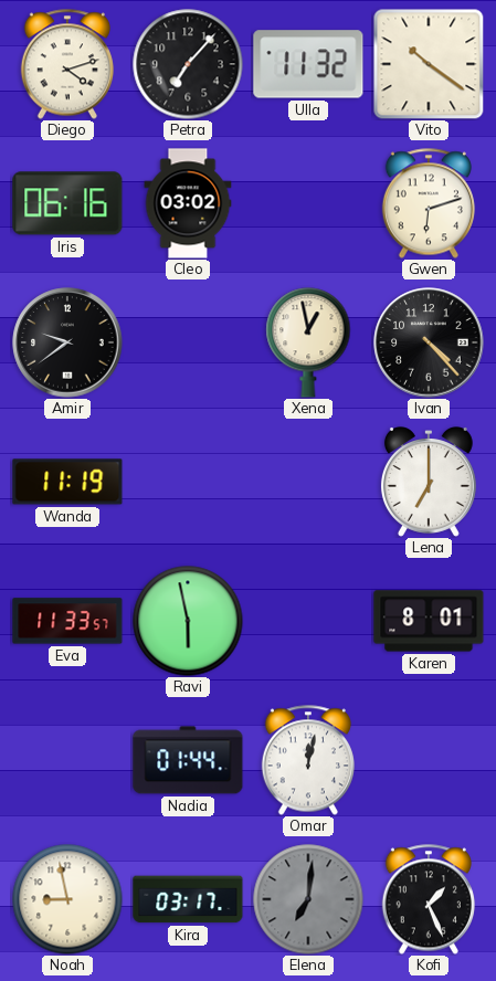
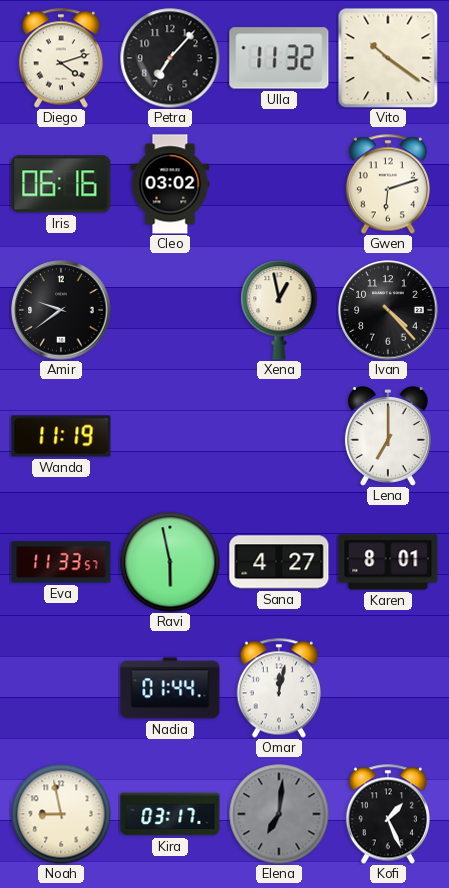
Sana: none -> 4:27
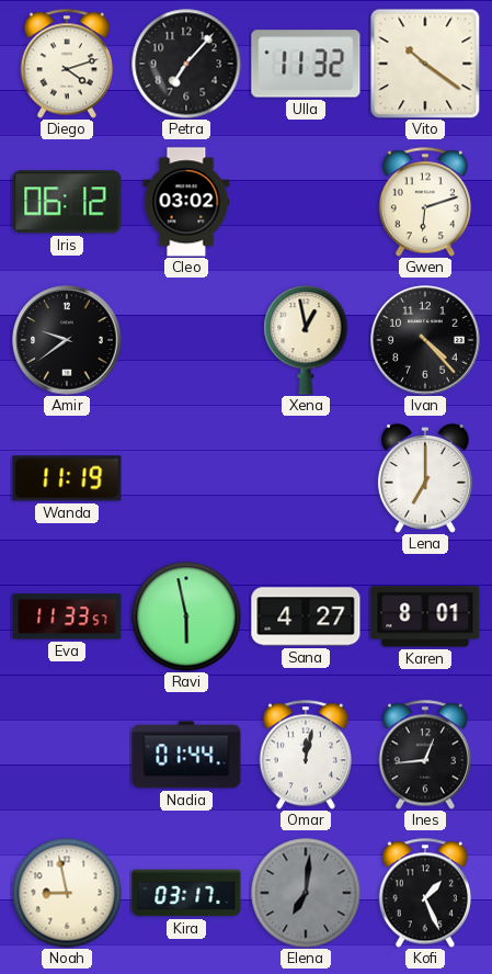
Iris: 06:16 -> 06:12
Ines: none -> 12:44
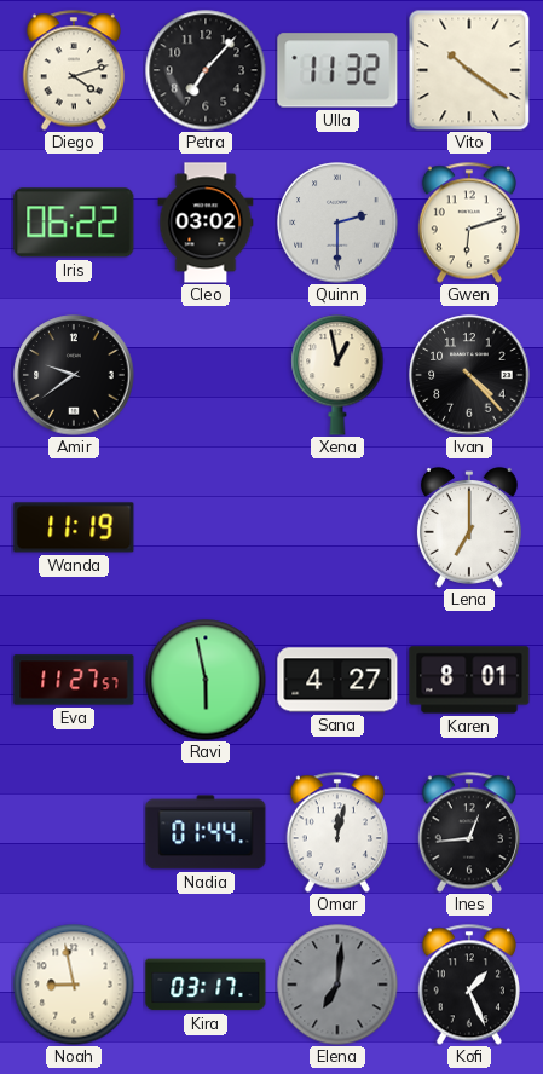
Iris: 06:12 -> 06:22
Quinn: none -> 2:30
Eva: 11:33 -> 11:27
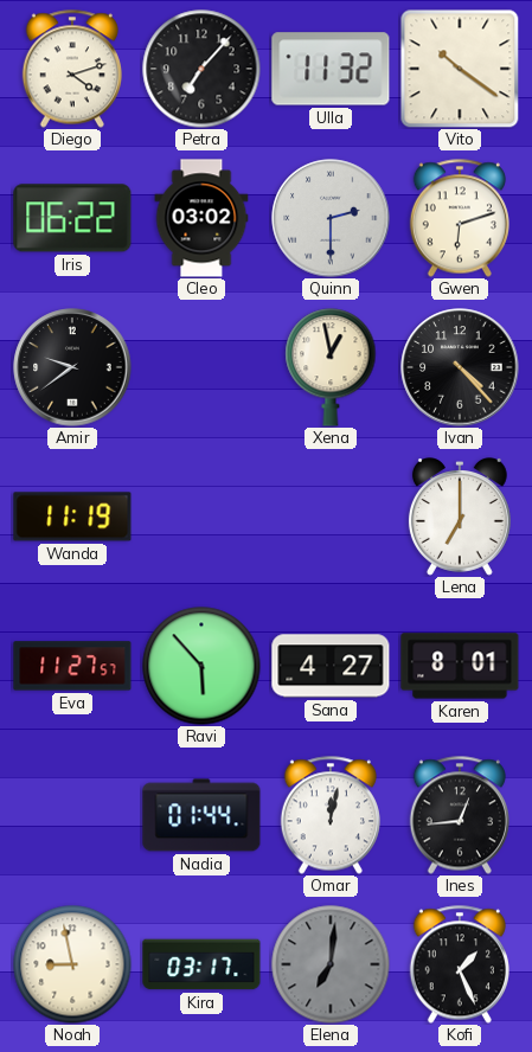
Ravi: 5:58 -> 5:53
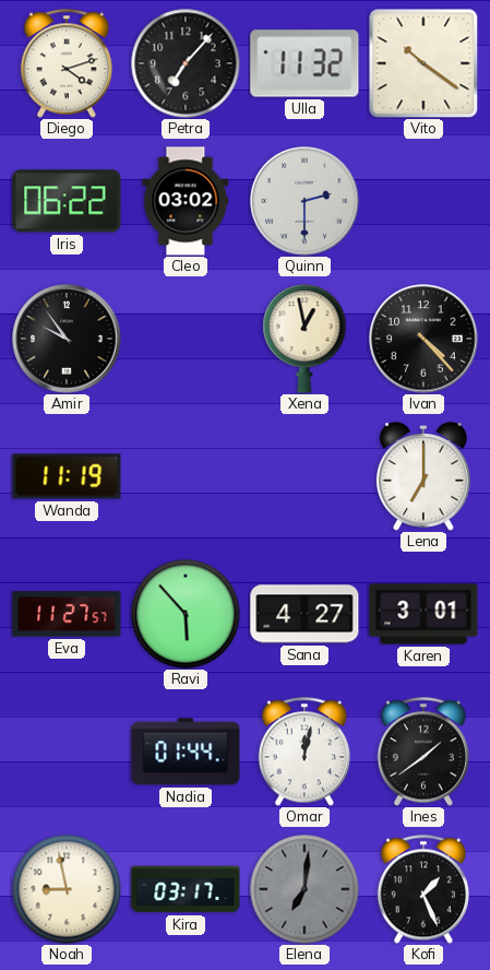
Gwen: 6:12 -> none
Amir: 9:39 -> 9:54
Karen: 8:01 -> 3:01
Ines: 12:44 -> 1:39
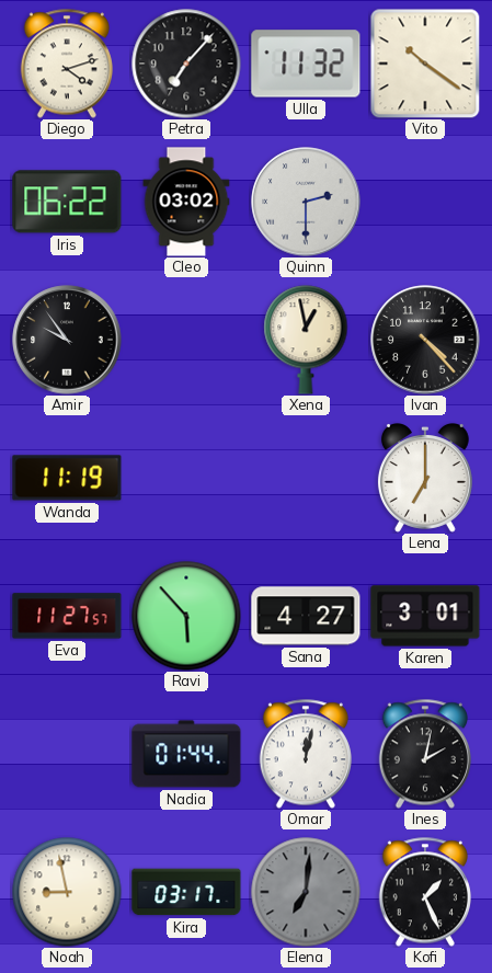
Ines: 1:39 -> 2:02
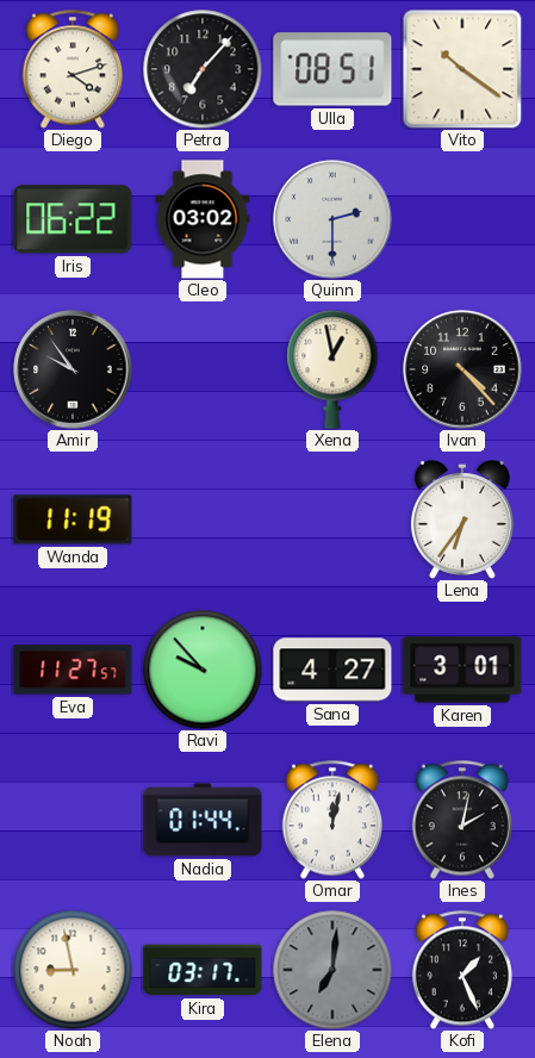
Ulla: 11:32 -> 08:51
Lena: 7:00 -> 6:36
Ravi: 5:53 -> 9:53
